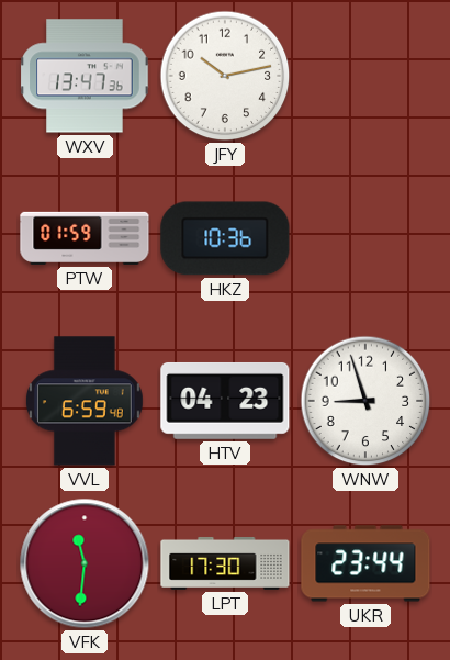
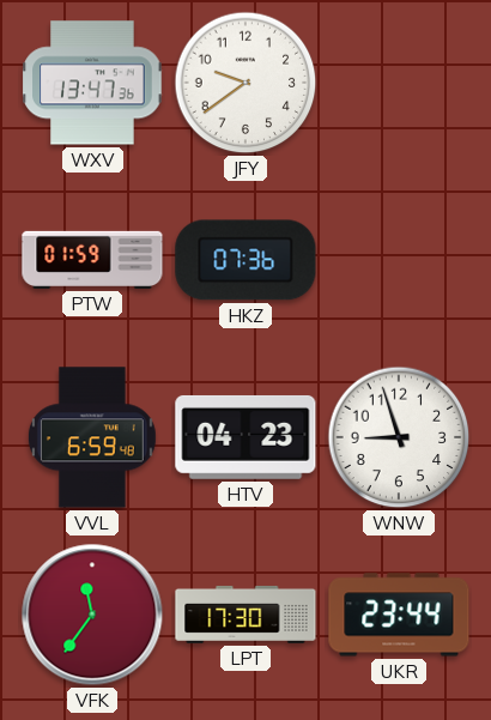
JFY: 10:13 -> 9:39
HKZ: 10:36 -> 07:36
VFK: 11:31 -> 11:36
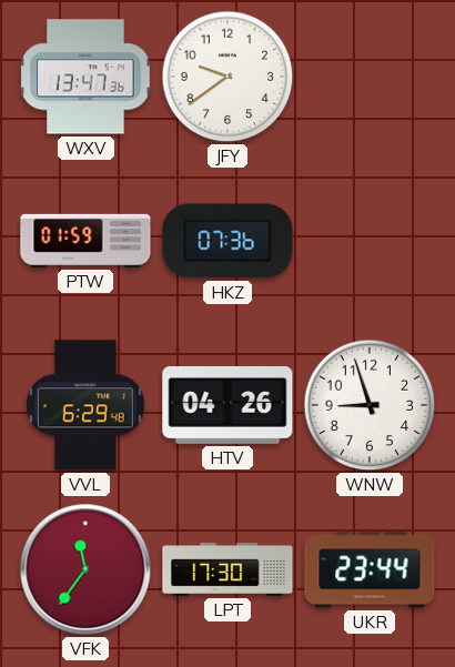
VVL: 6:59 -> 6:29
HTV: 04:23 -> 04:26
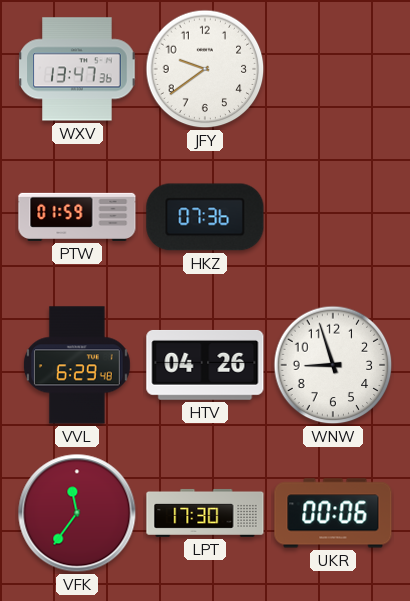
UKR: 23:44 -> 00:06
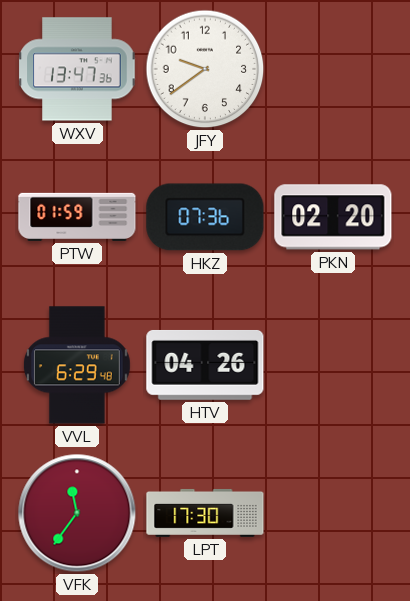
PKN: none -> 02:20
WNW: 8:57 -> none
UKR: 00:06 -> none
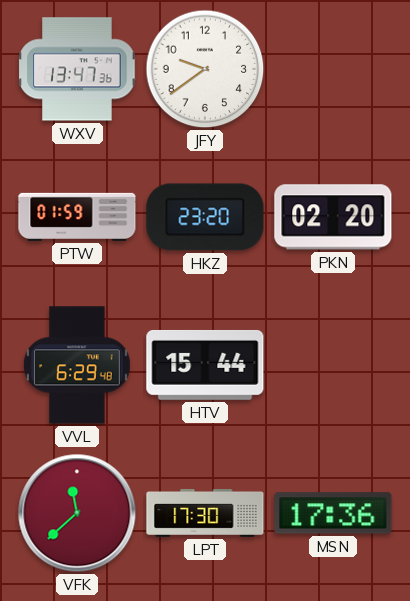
HKZ: 07:36 -> 23:20
HTV: 04:26 -> 15:44
VFK: 11:36 -> 11:38
MSN: none -> 17:36
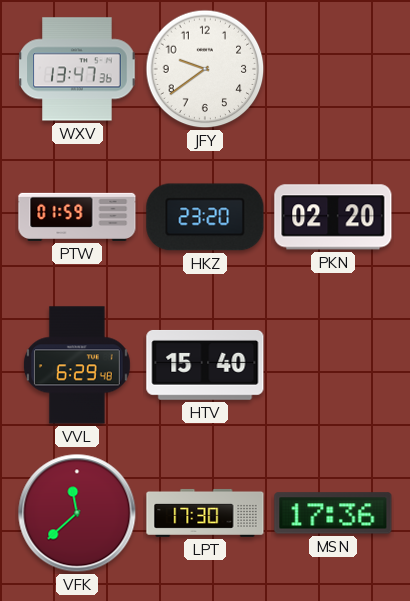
HTV: 15:44 -> 15:40
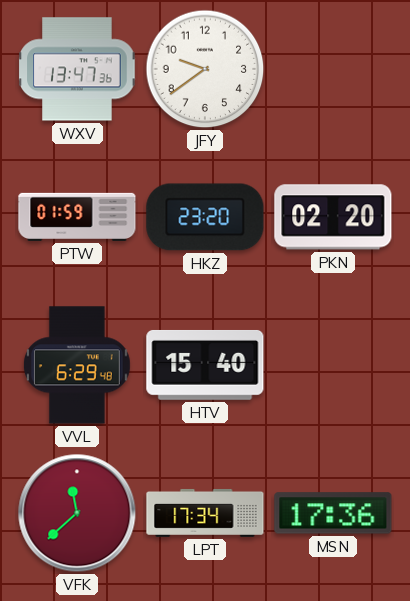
LPT: 17:30 -> 17:34
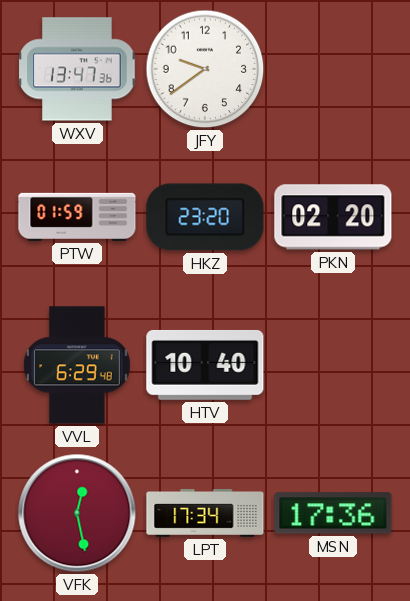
HTV: 15:40 -> 10:40
VFK: 11:38 -> 12:28
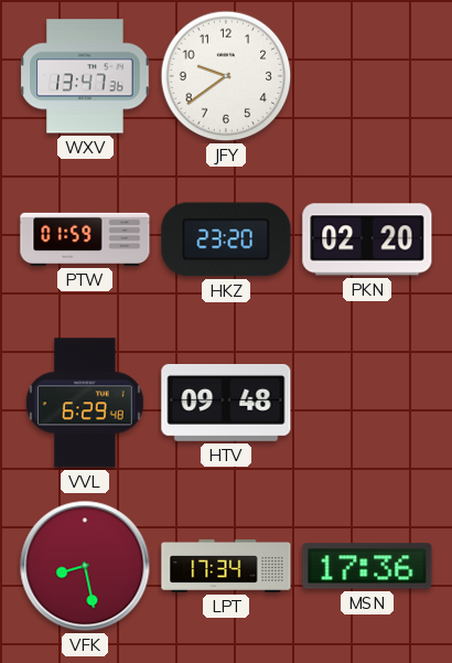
HTV: 10:40 -> 09:48
VFK: 12:28 -> 8:28
